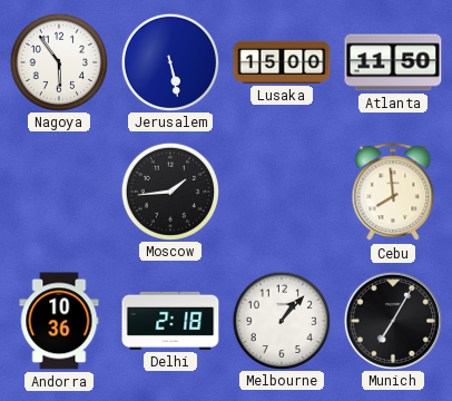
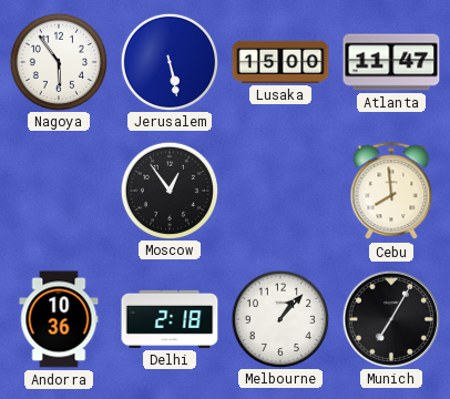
Atlanta: 11:50 -> 11:47
Moscow: 1:44 -> 12:54
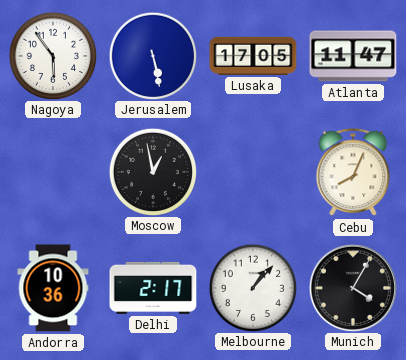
Lusaka: 15:00 -> 17:05
Moscow: 12:54 -> 12:58
Cebu: 7:59 -> 8:04
Delhi: 2:18 -> 2:17
Munich: 7:05 -> 4:05
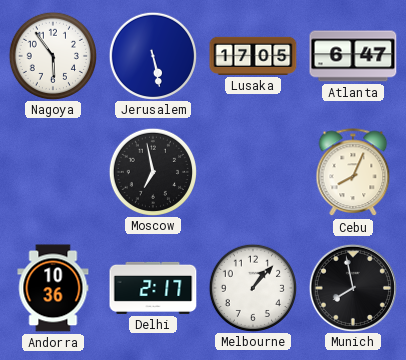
Atlanta: 11:47 -> 6:47
Moscow: 12:58 -> 6:58
Munich: 4:05 -> 7:58
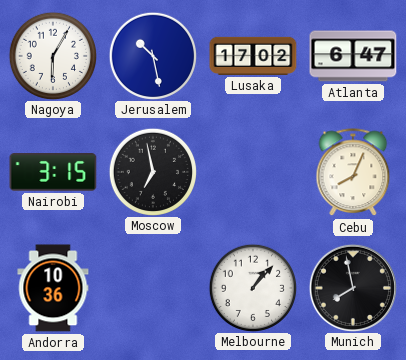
Nagoya: 5:54 -> 6:05
Jerusalem: 5:28 -> 10:28
Lusaka: 17:05 -> 17:02
Nairobi: none -> 3:15
Delhi: 2:17 -> none
